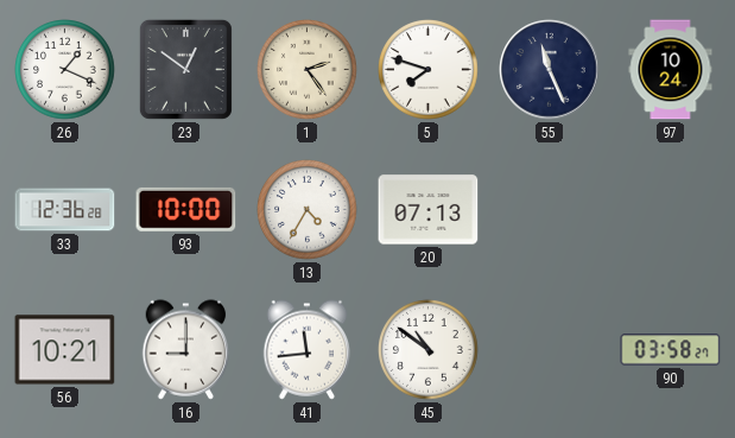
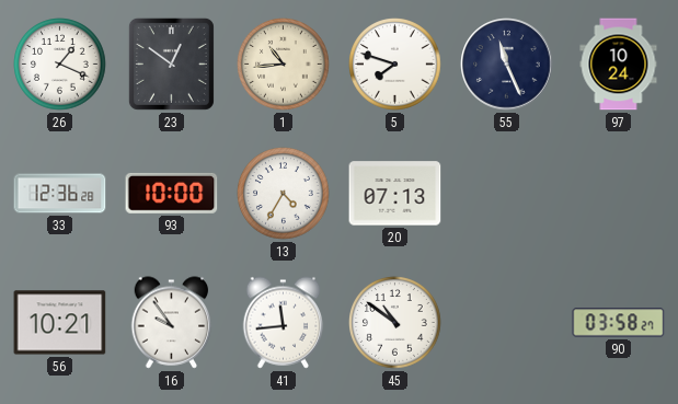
1: 2:24 -> 10:44
16: 9:00 -> 9:54
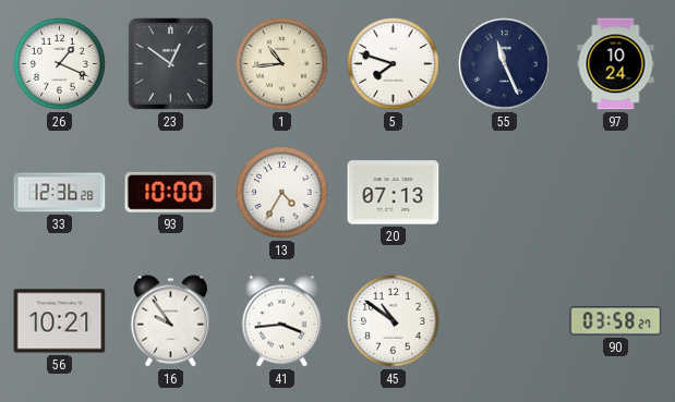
41: 11:44 -> 3:44
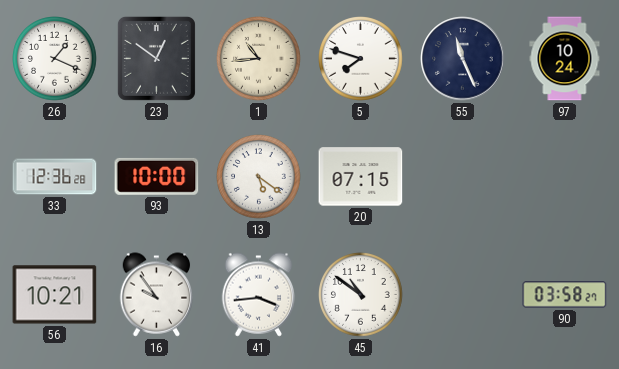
13: 4:35 -> 5:21
20: 07:13 -> 07:15
